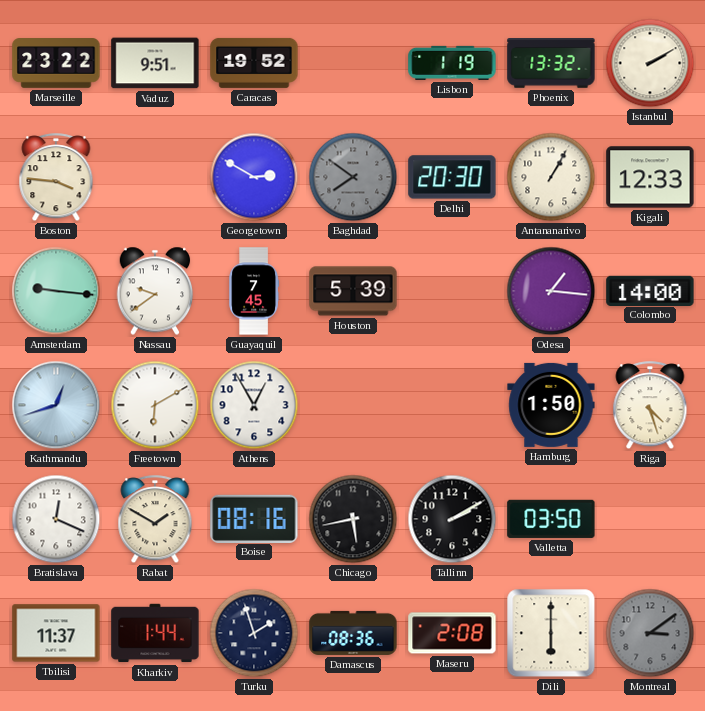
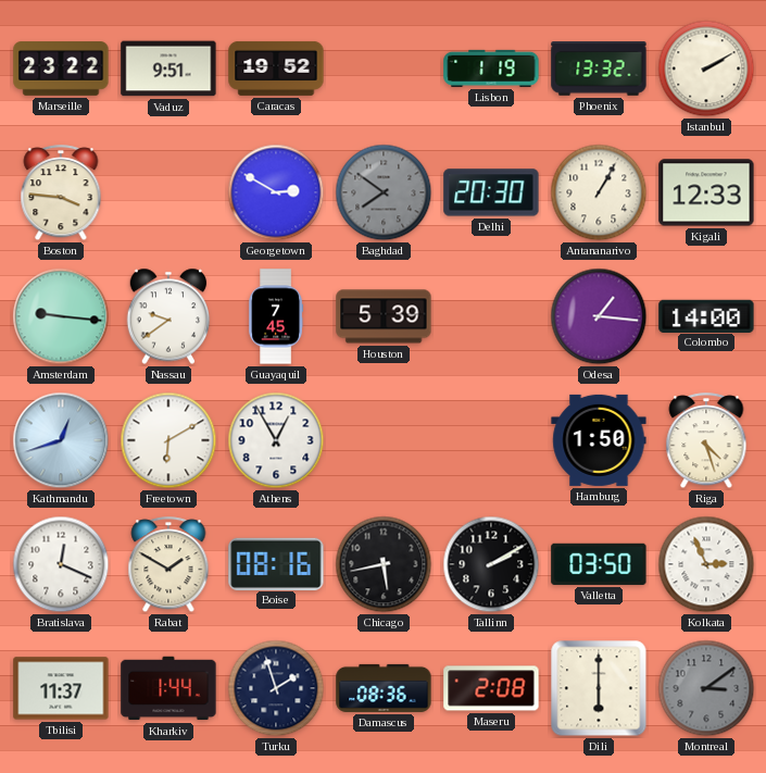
Kolkata: none -> 2:56
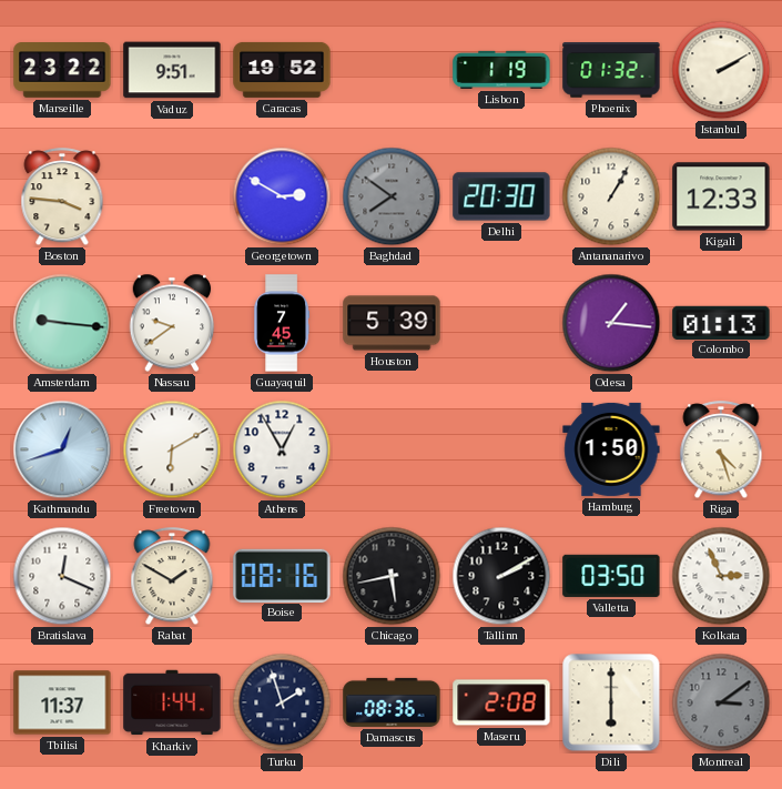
Phoenix: 13:32 -> 01:32
Colombo: 14:00 -> 01:13
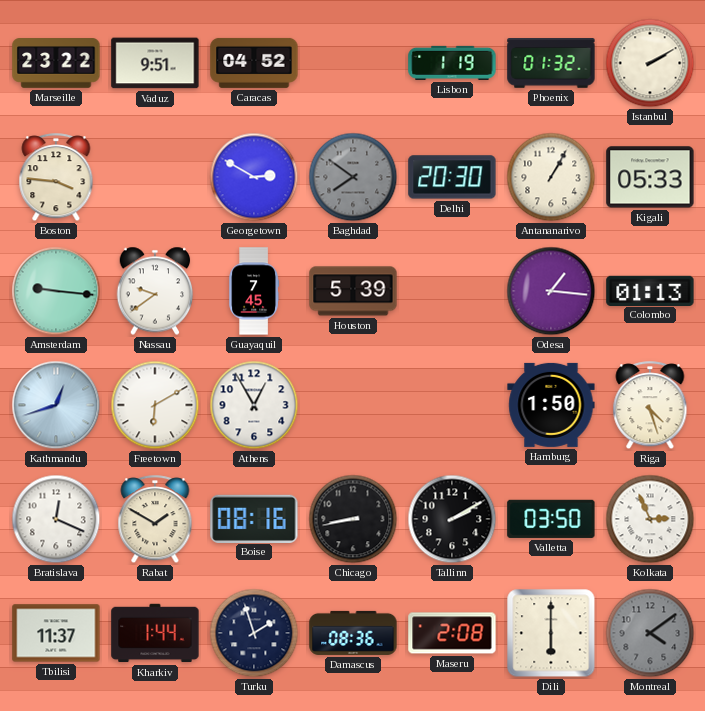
Caracas: 19:52 -> 04:52
Kigali: 12:33 -> 05:33
Chicago: 5:43 -> 8:43
Montreal: 3:09 -> 4:09
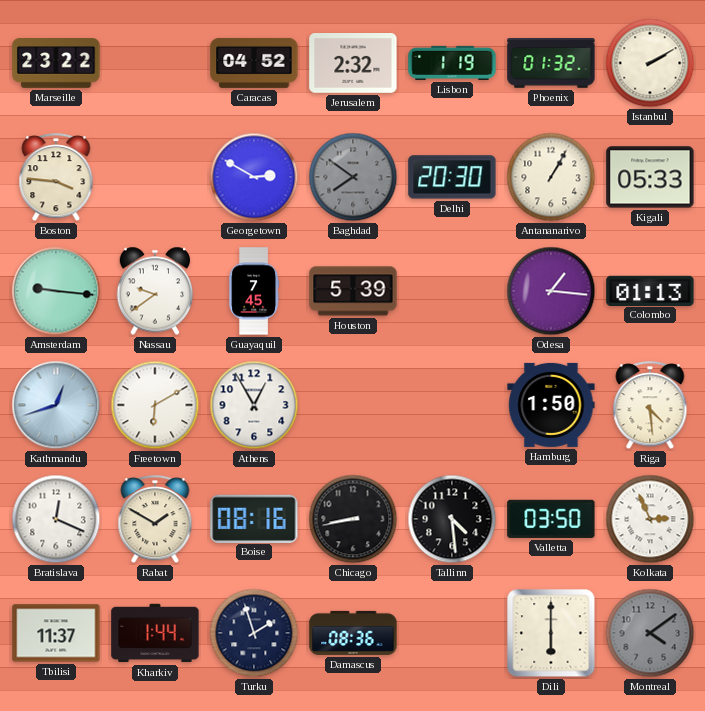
Vaduz: 9:51 -> none
Jerusalem: none -> 2:32
Riga: 4:27 -> 4:29
Tallinn: 2:10 -> 4:29
Maseru: 2:08 -> none
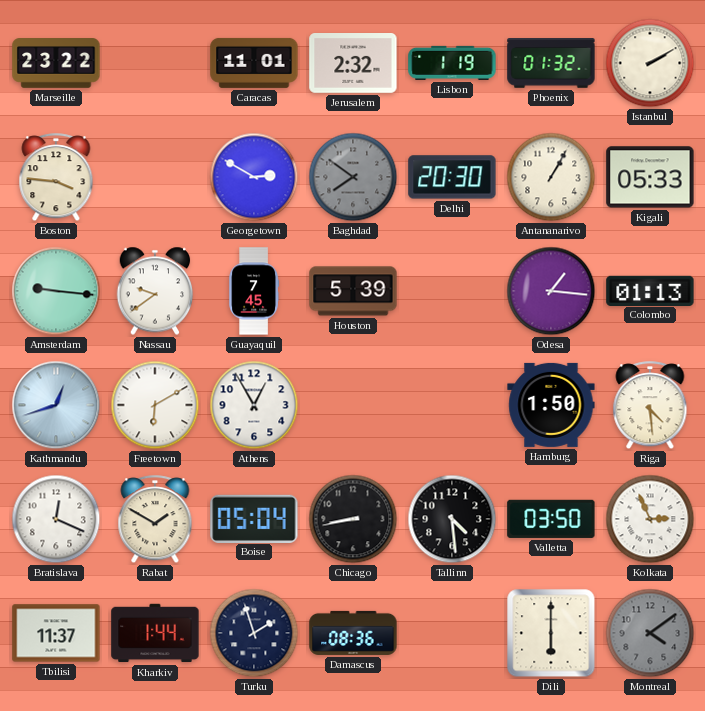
Caracas: 04:52 -> 11:01
Boise: 08:16 -> 05:04
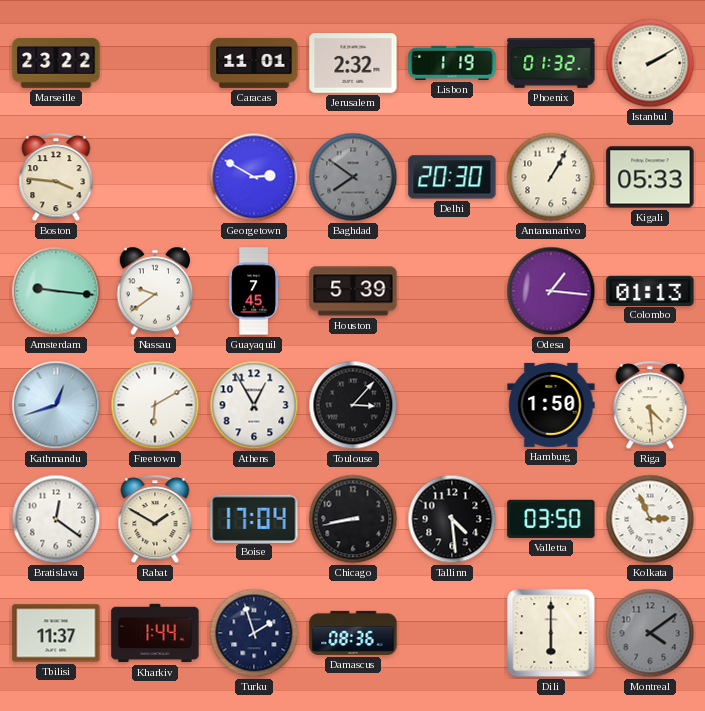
Toulouse: none -> 3:07
Bratislava: 12:19 -> 12:21
Boise: 05:04 -> 17:04
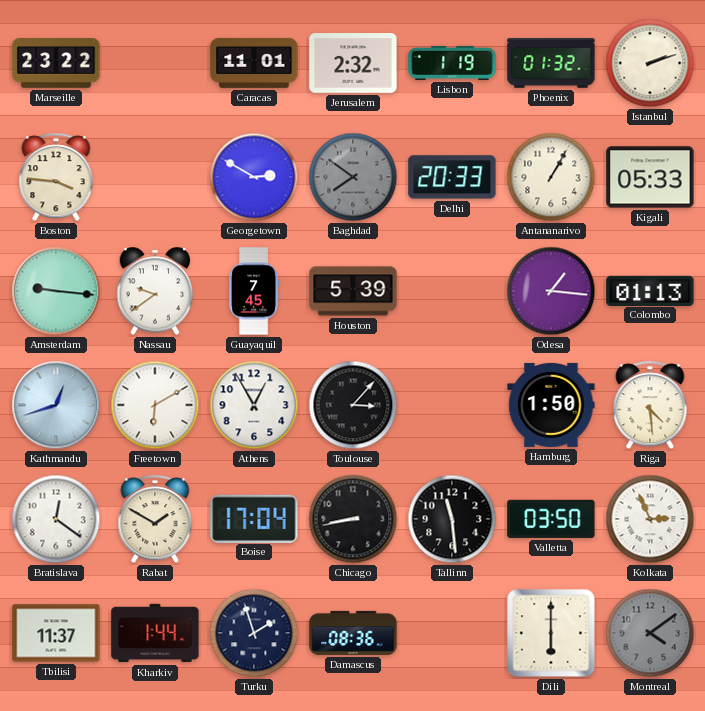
Istanbul: 2:10 -> 2:12
Delhi: 20:30 -> 20:33
Tallinn: 4:29 -> 11:29
